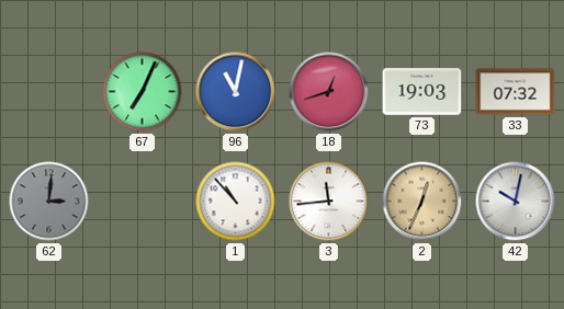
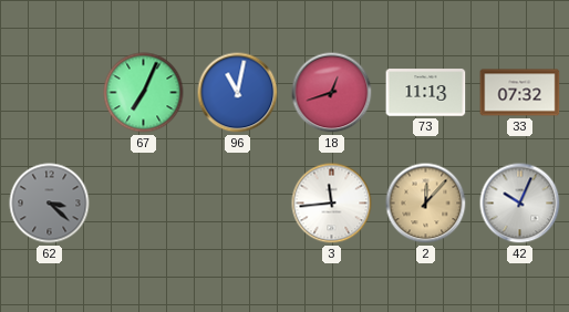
73: 19:03 -> 11:13
62: 3:01 -> 3:22
1: 10:53 -> none
2: 12:34 -> 12:07
42: 10:02 -> 10:04
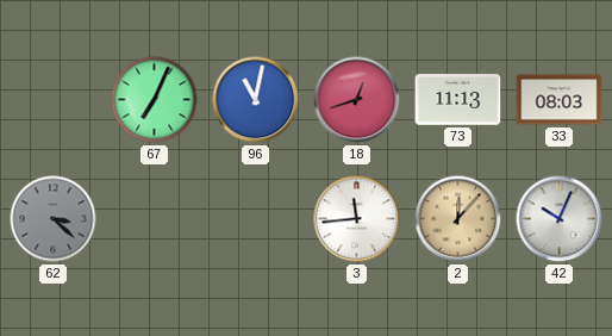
33: 07:32 -> 08:03
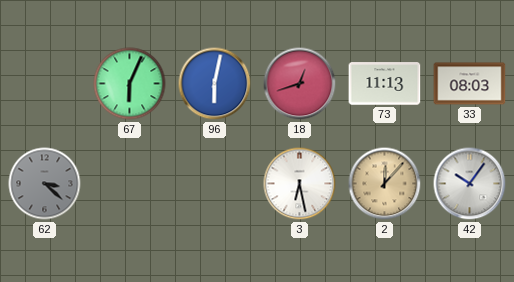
67: 7:04 -> 6:04
96: 11:02 -> 6:02
3: 11:44 -> 6:28
42: 10:04 -> 10:06
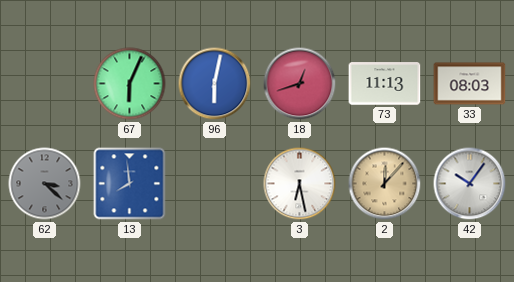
13: none -> 7:59
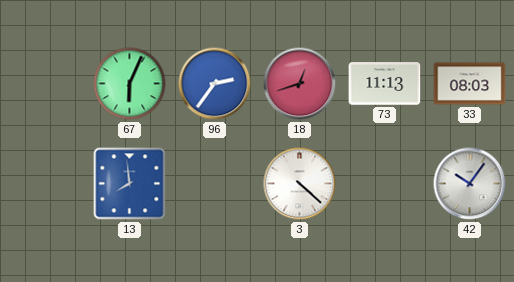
96: 6:02 -> 2:36
62: 3:22 -> none
3: 6:28 -> 4:22
2: 12:07 -> none
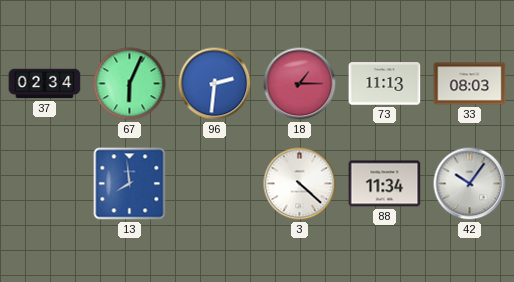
37: none -> 02:34
96: 2:36 -> 2:31
18: 12:42 -> 1:15
88: none -> 11:34
